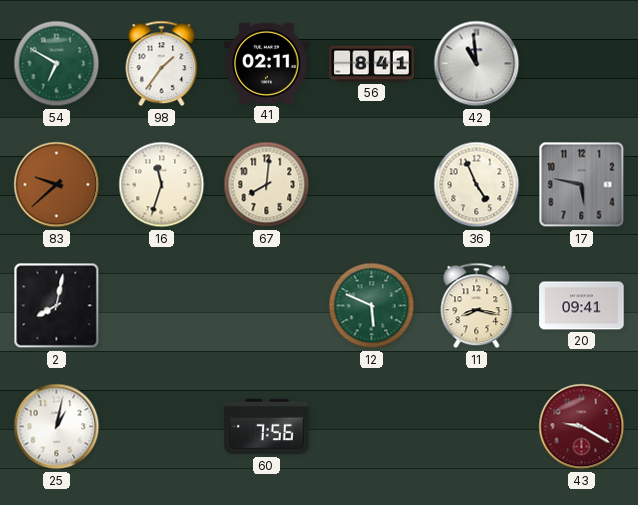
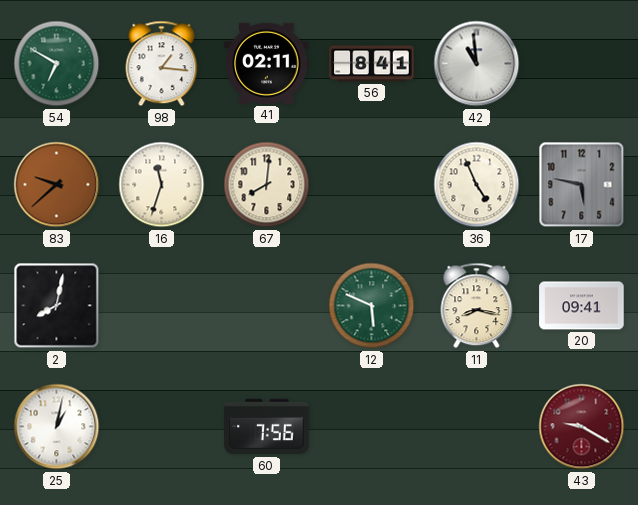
98: 1:36 -> 1:16
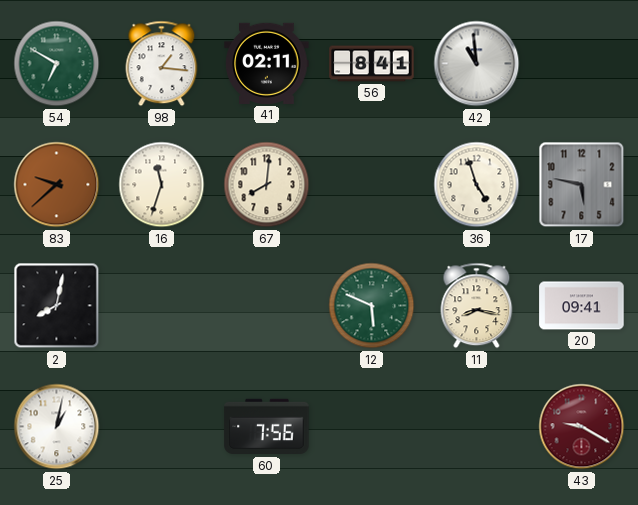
36: 4:56 -> 4:57
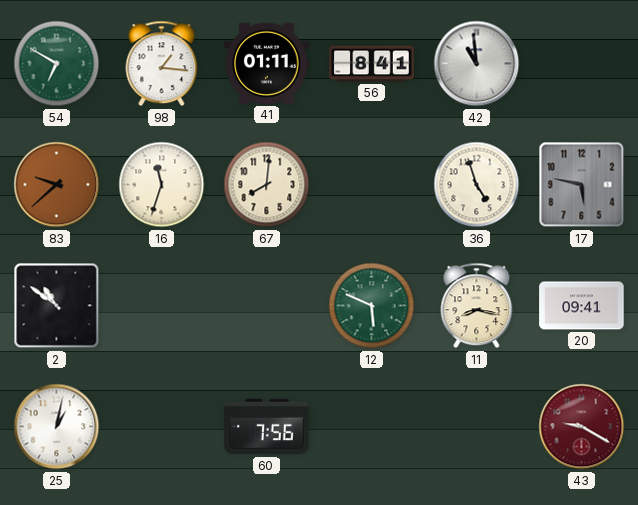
41: 02:11 -> 01:11
2: 8:02 -> 10:51
